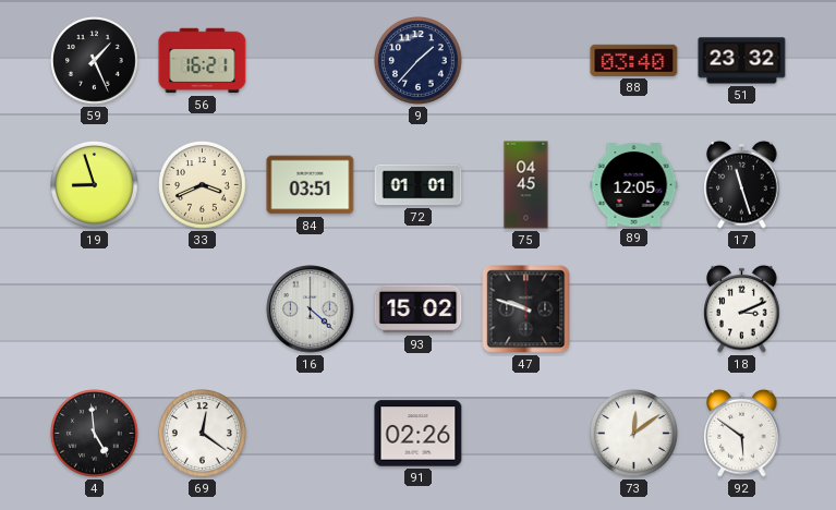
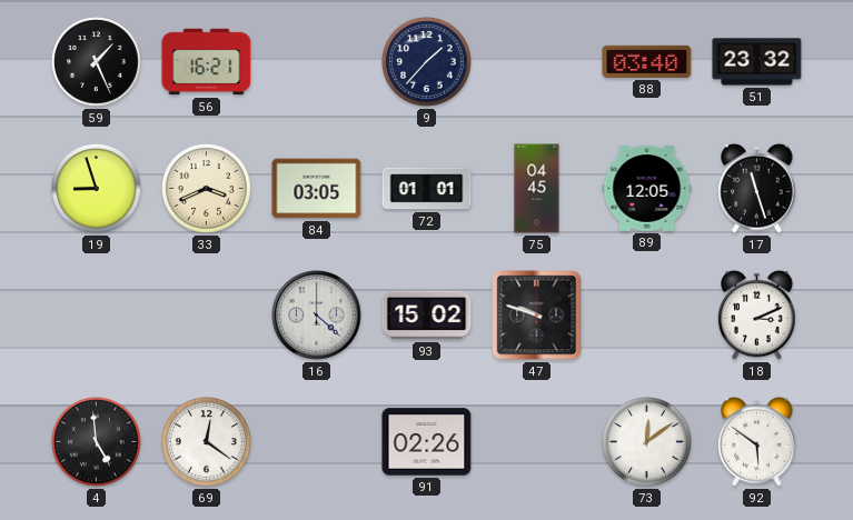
84: 03:51 -> 03:05
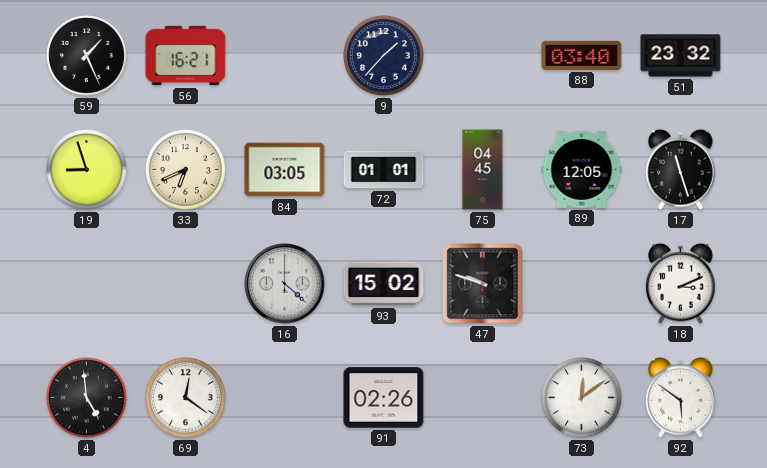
33: 3:41 -> 6:41
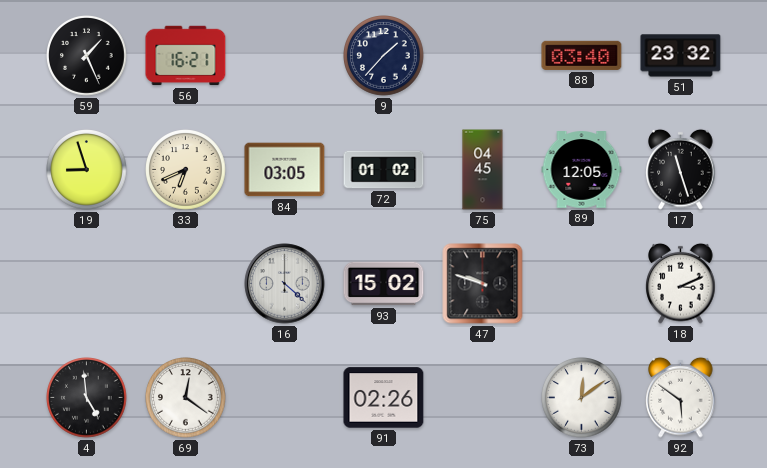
72: 01:01 -> 01:02
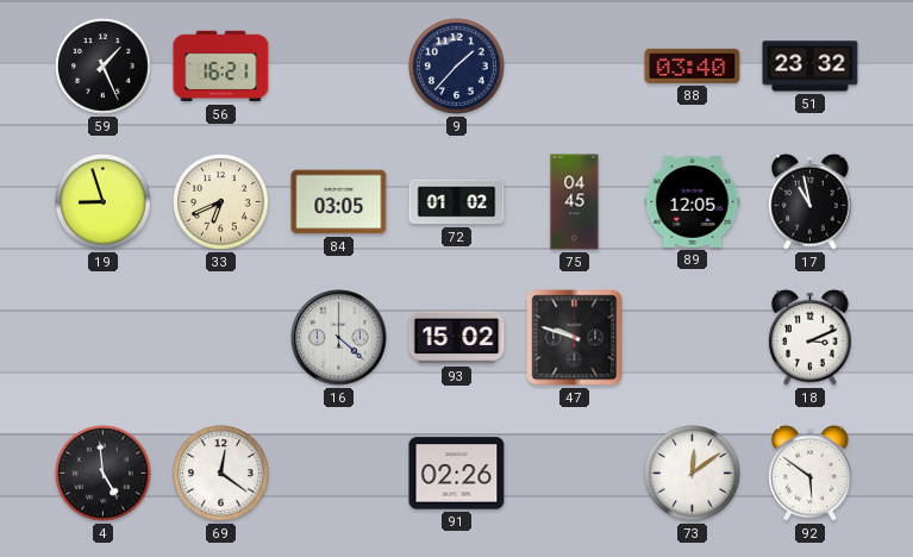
17: 11:27 -> 10:58
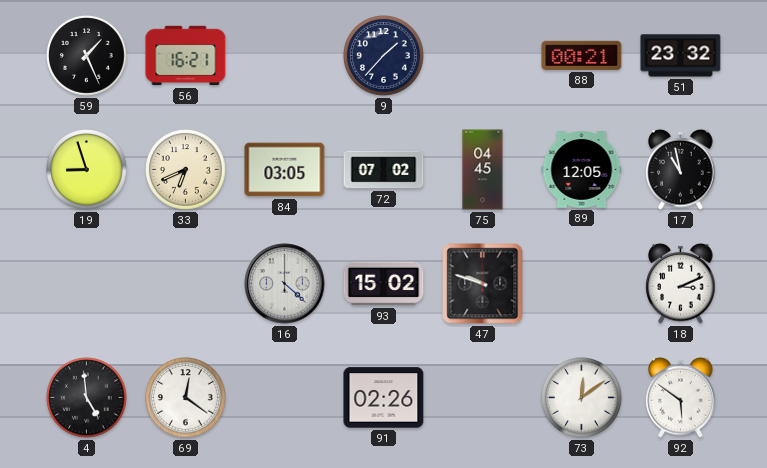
88: 03:40 -> 00:21
72: 01:02 -> 07:02
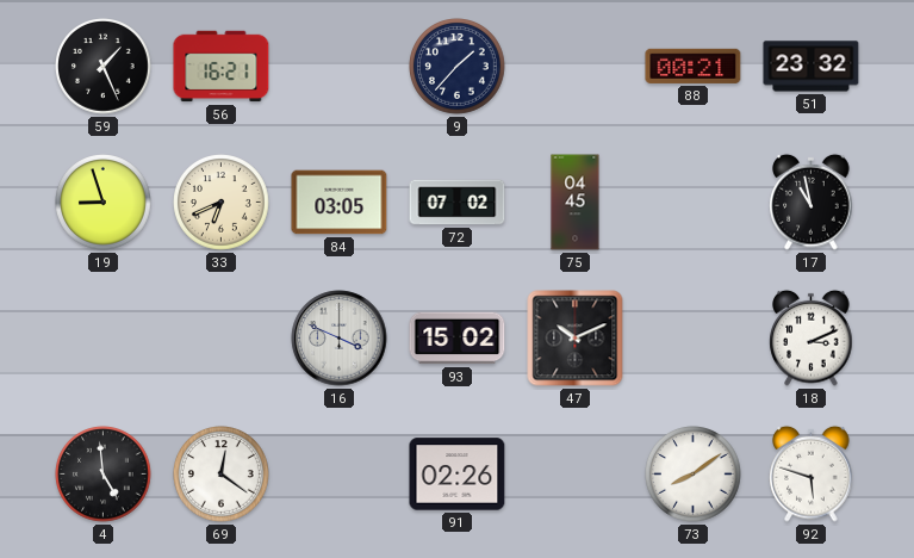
89: 12:05 -> none
16: 4:22 -> 3:49
47: 9:48 -> 10:11
73: 12:09 -> 8:09
92: 5:51 -> 5:48
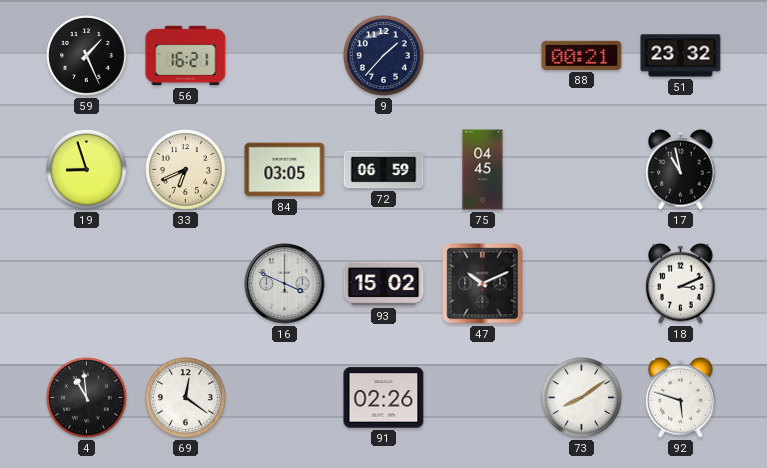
72: 07:02 -> 06:59
4: 4:59 -> 10:59
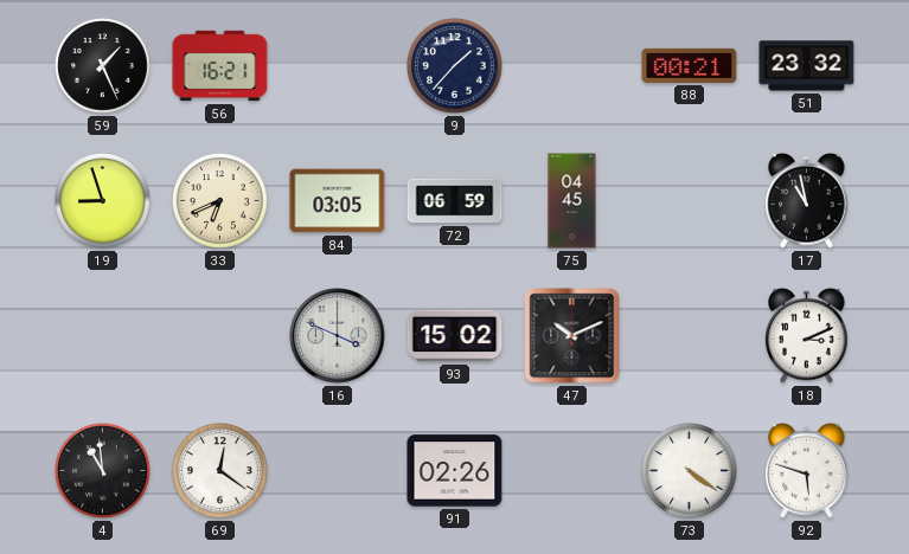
73: 8:09 -> 4:21
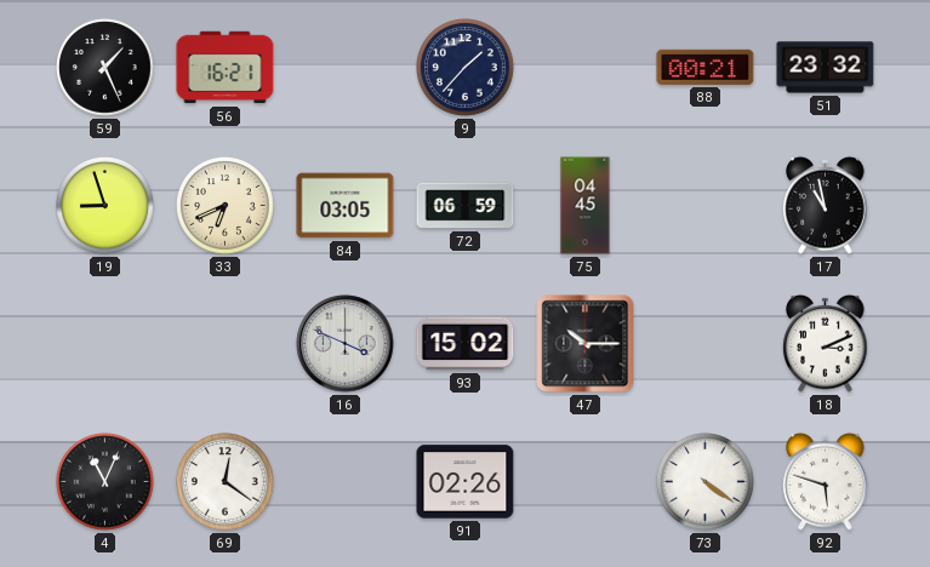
47: 10:11 -> 10:15
4: 10:59 -> 11:04
